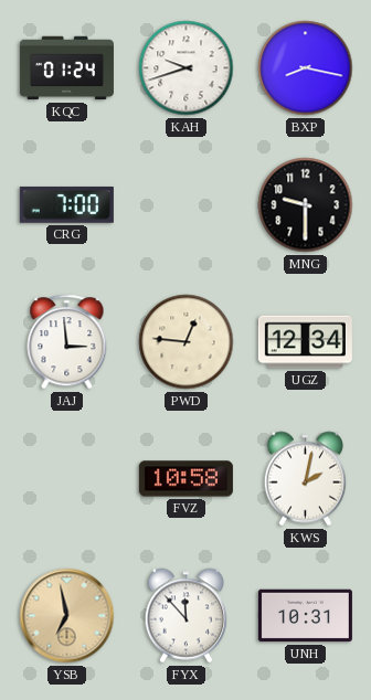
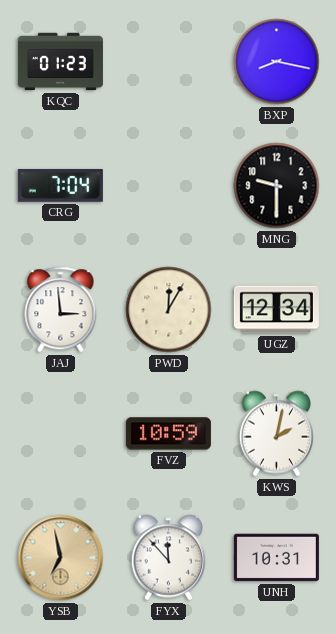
KQC: 01:24 -> 01:23
KAH: 9:42 -> none
CRG: 7:00 -> 7:04
PWD: 12:46 -> 12:05
FVZ: 10:58 -> 10:59
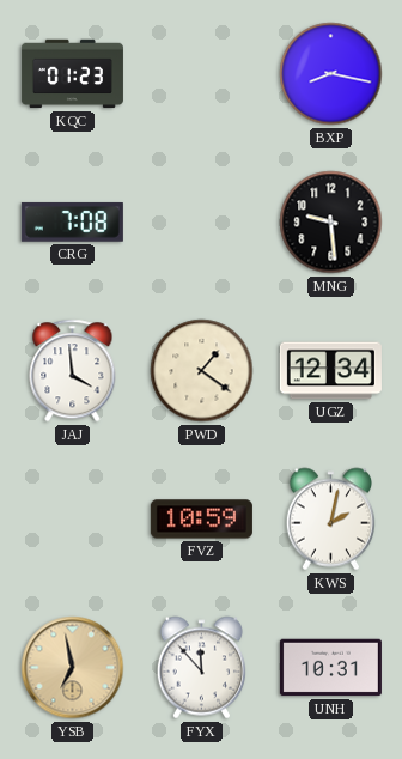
CRG: 7:04 -> 7:08
MNG: 9:30 -> 9:29
JAJ: 2:59 -> 3:59
PWD: 12:05 -> 1:21
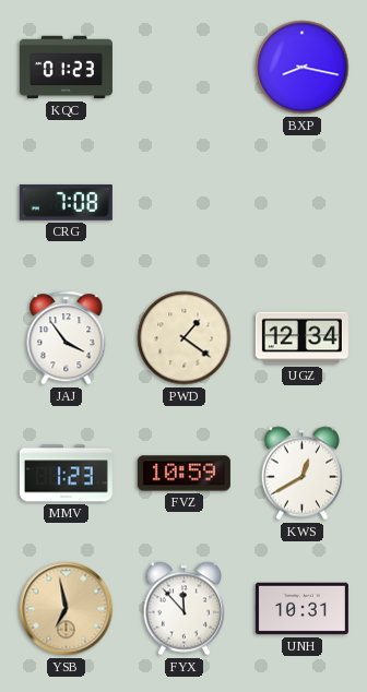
MNG: 9:29 -> none
JAJ: 3:59 -> 3:54
MMV: none -> 1:23
KWS: 2:02 -> 12:40
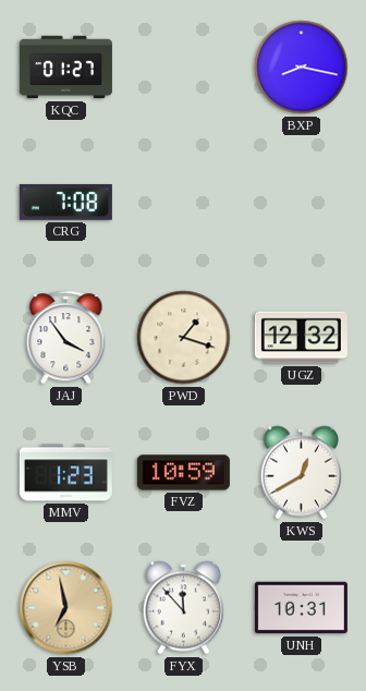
KQC: 01:23 -> 01:27
PWD: 1:21 -> 1:18
UGZ: 12:34 -> 12:32
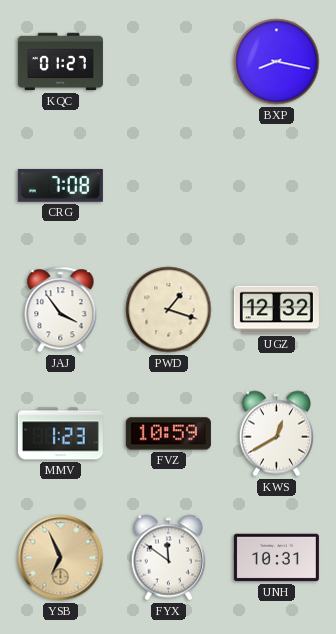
YSB: 6:58 -> 6:56
FYX: 11:53 -> 11:51
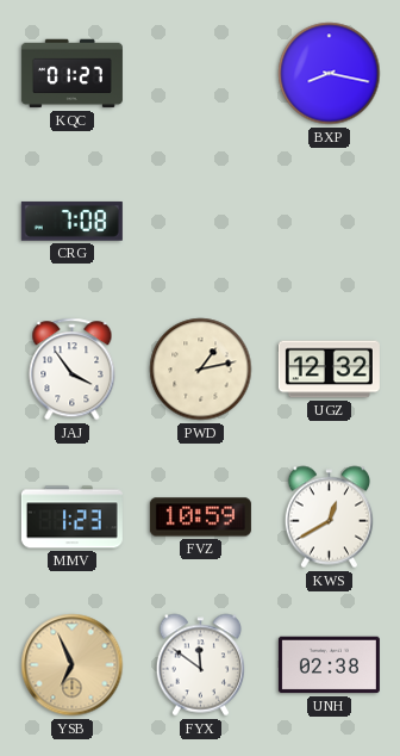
PWD: 1:18 -> 1:13
UNH: 10:31 -> 02:38
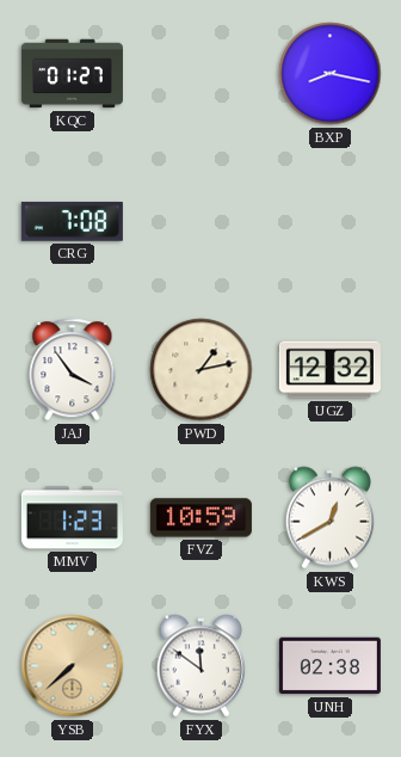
YSB: 6:56 -> 7:38
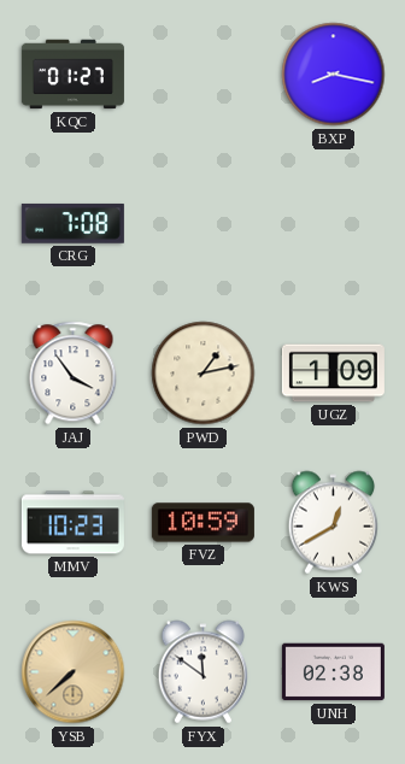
UGZ: 12:32 -> 1:09
MMV: 1:23 -> 10:23
